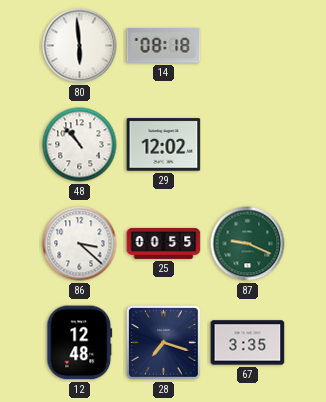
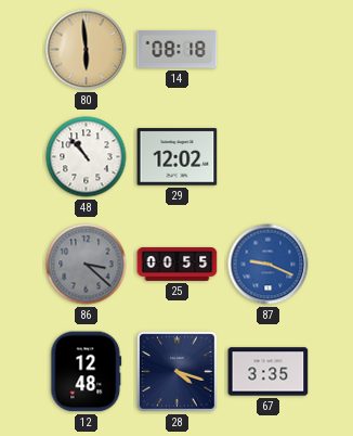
80 dial: white -> champagne
86 dial: white -> grey
87 dial: green -> blue
28: 7:18 -> 4:18
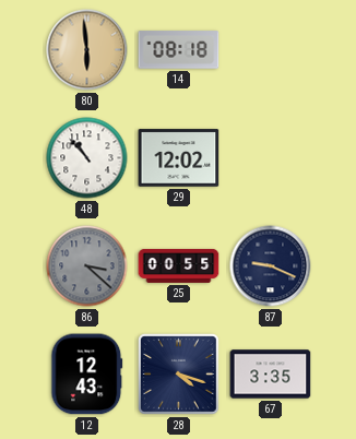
87 dial: blue -> navy
12: 12:48 -> 12:43
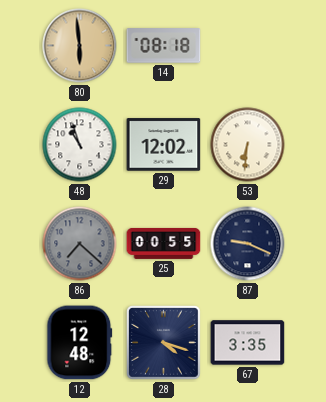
48: 10:53 -> 10:57
53: none -> 6:31
86: 3:22 -> 7:22
12: 12:43 -> 12:48
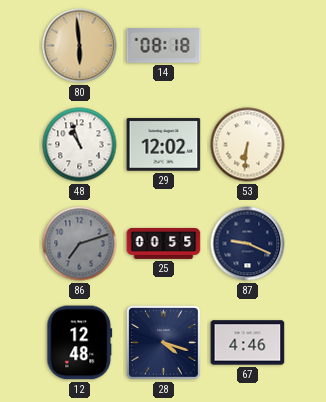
86: 7:22 -> 7:12
67: 3:35 -> 4:46
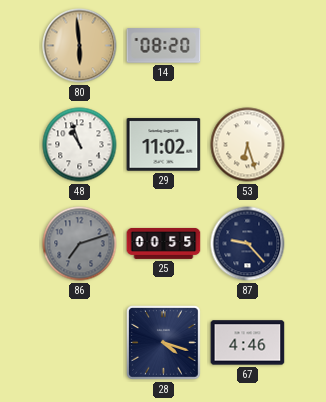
14: 08:18 -> 08:20
29: 12:02 -> 11:02
53: 6:31 -> 6:27
87: 9:19 -> 9:23
12: 12:48 -> none
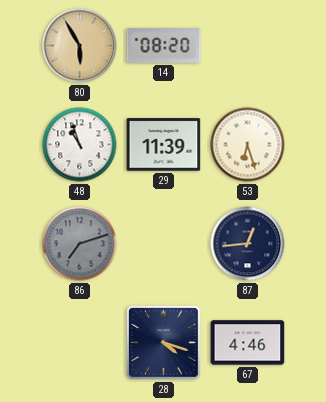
80: 5:59 -> 5:55
29: 11:02 -> 11:39
25: 00:55 -> none
87: 9:23 -> 12:44
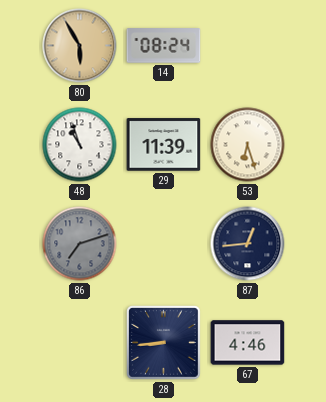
14: 08:20 -> 08:24
28: 4:18 -> 8:44
